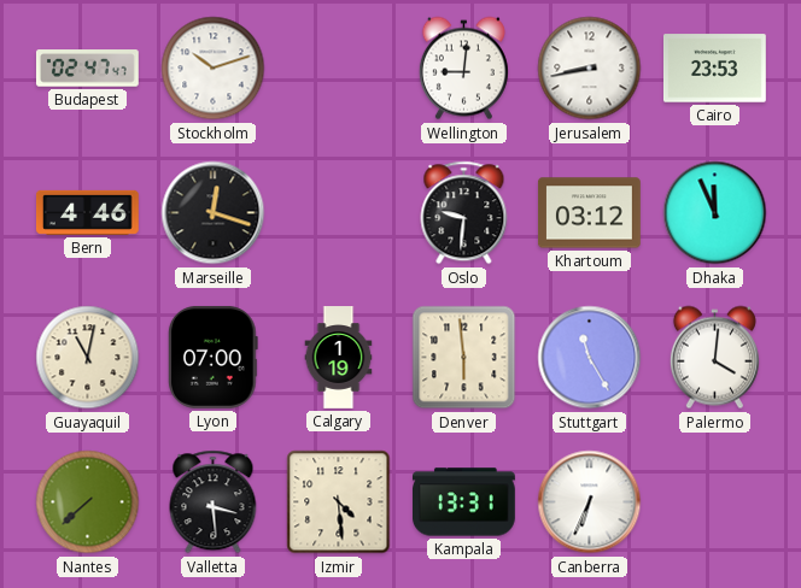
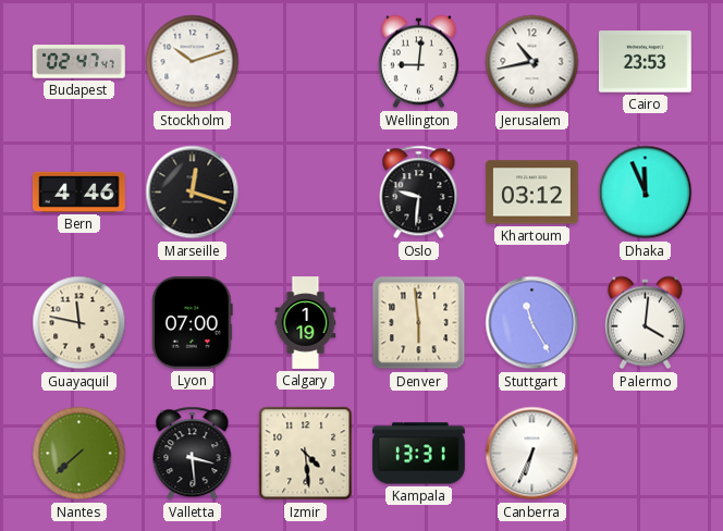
Jerusalem: 8:43 -> 10:43
Guayaquil: 11:02 -> 11:47
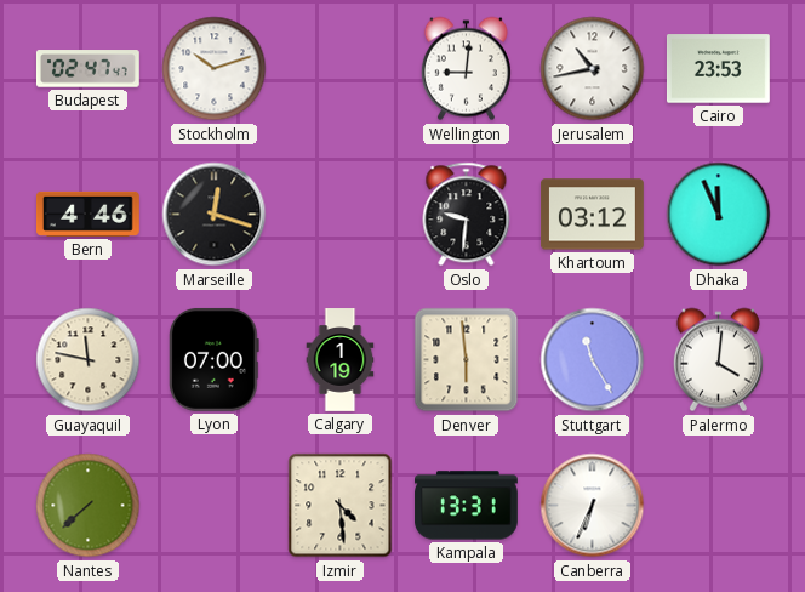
Valletta: 3:29 -> none
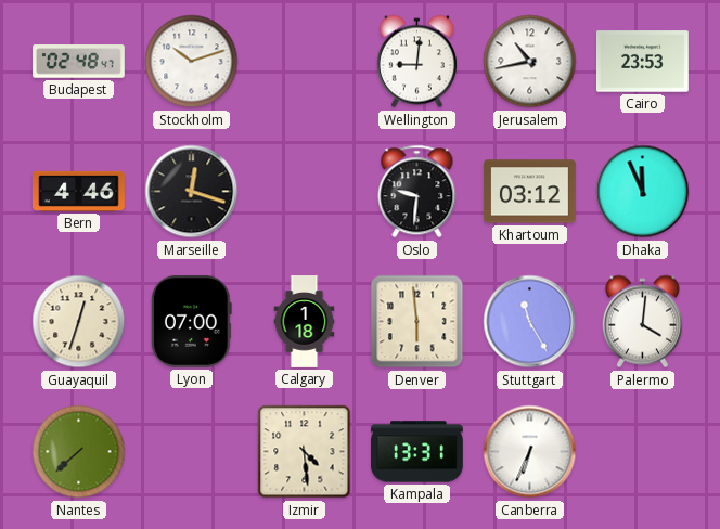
Budapest: 02:47 -> 02:48
Guayaquil: 11:47 -> 12:33
Calgary: 1:19 -> 1:18
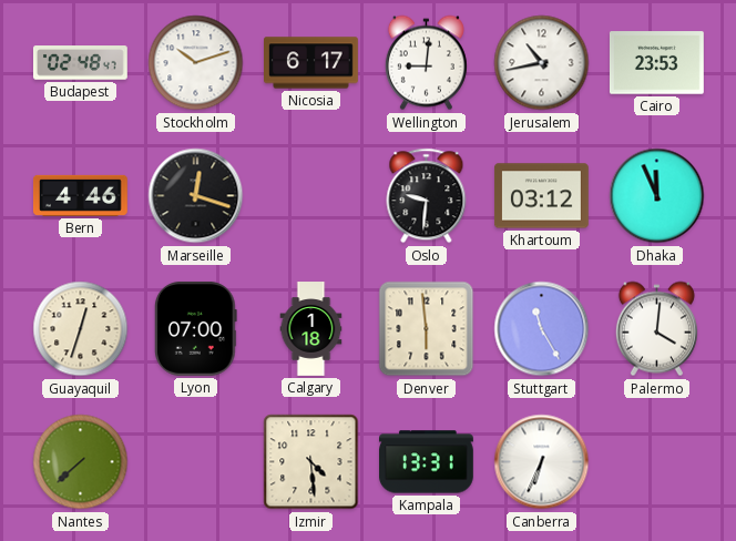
Nicosia: none -> 6:17
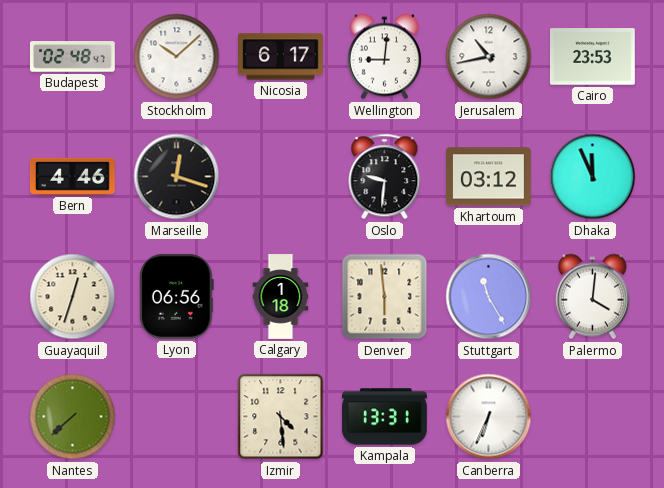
Stockholm: 10:12 -> 10:08
Lyon: 07:00 -> 06:56
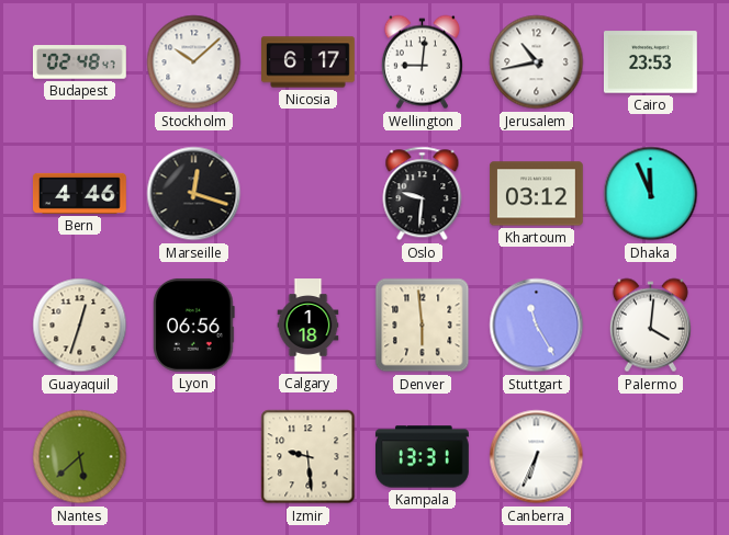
Nantes: 7:38 -> 5:38
Izmir: 4:29 -> 9:29
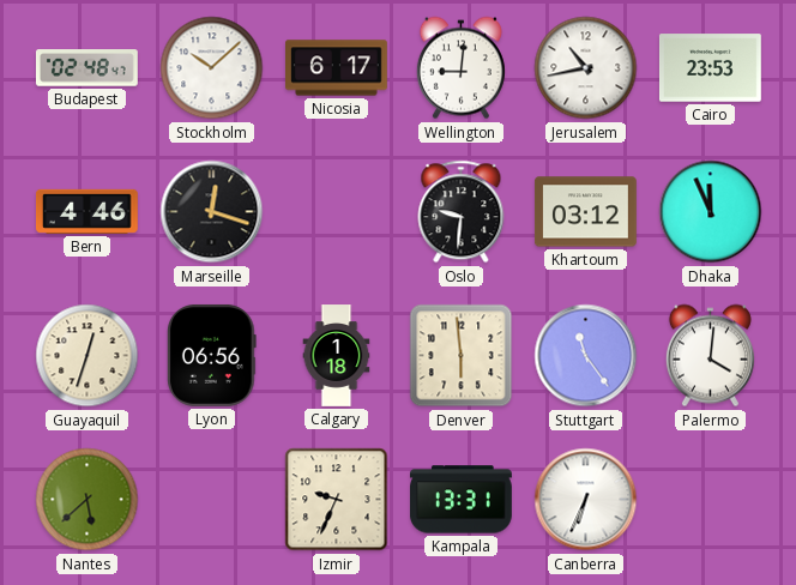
Stuttgart: 11:25 -> 11:24
Izmir: 9:29 -> 9:34
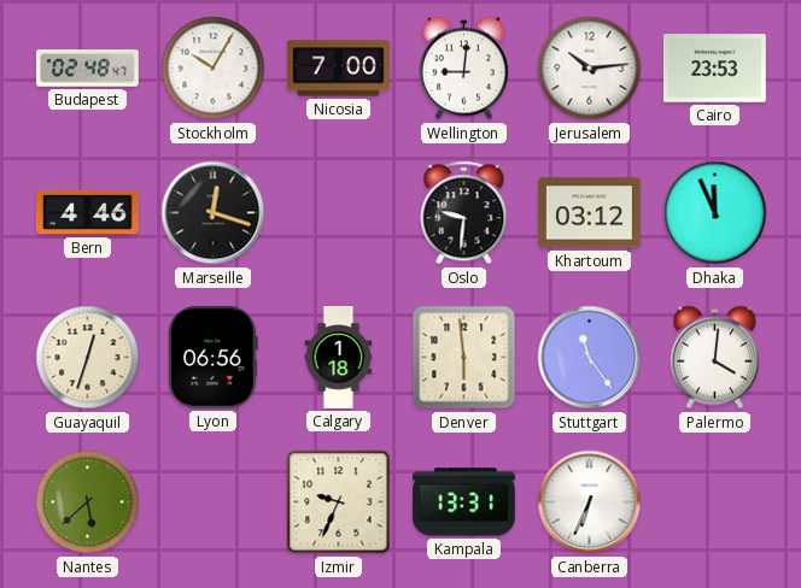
Stockholm: 10:08 -> 10:05
Nicosia: 6:17 -> 7:00
Jerusalem: 10:43 -> 10:14
